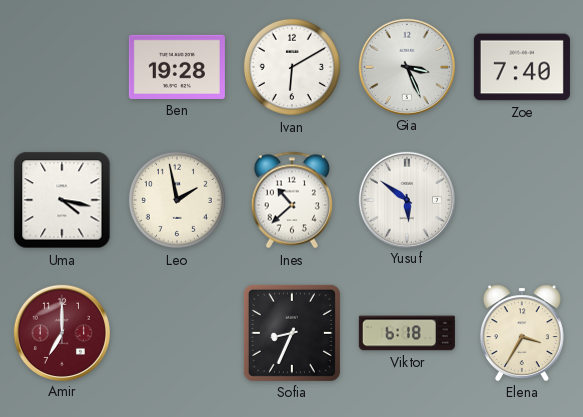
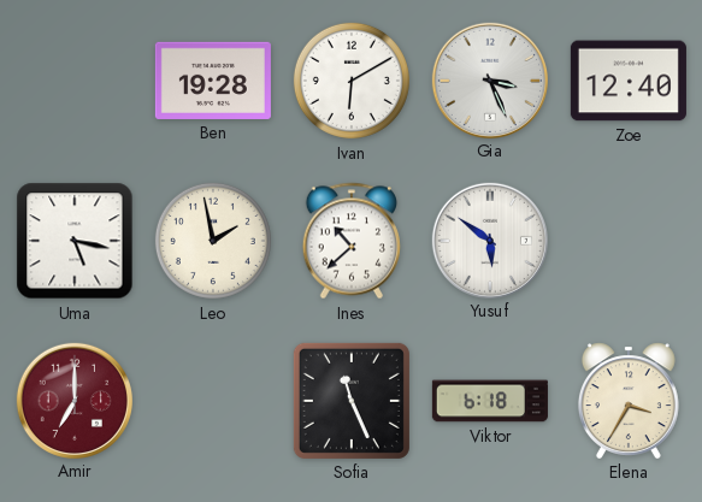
Zoe: 7:40 -> 12:40
Uma: 4:17 -> 5:17
Sofia: 8:34 -> 11:26
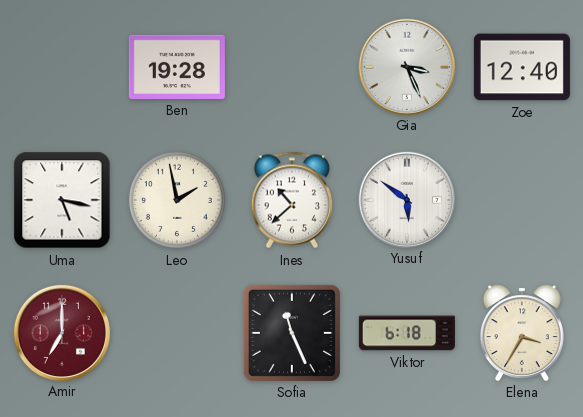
Ivan: 6:10 -> none
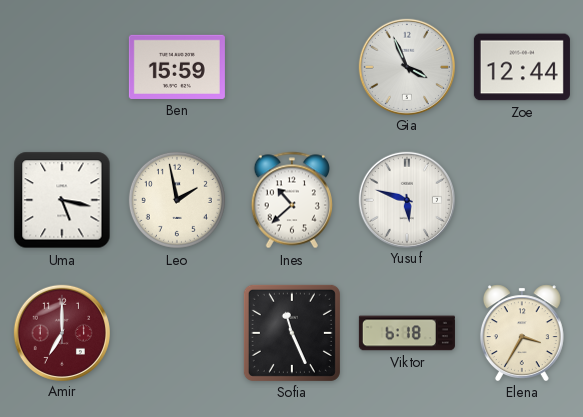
Ben: 19:28 -> 15:59
Gia: 3:26 -> 3:56
Zoe: 12:40 -> 12:44
Yusuf: 5:51 -> 5:48
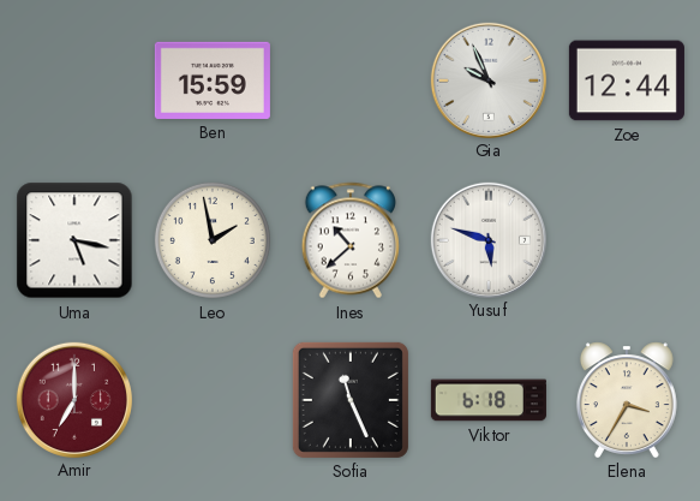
Gia: 3:56 -> 9:56
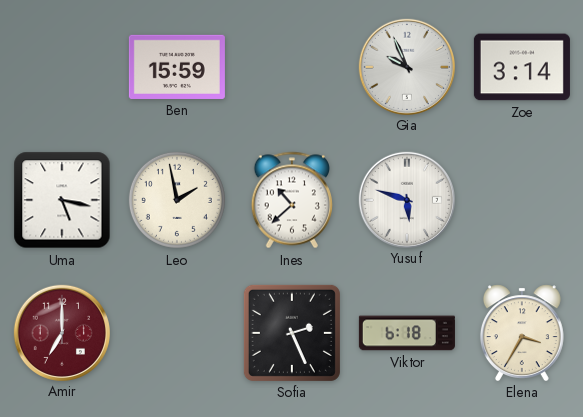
Zoe: 12:44 -> 3:14
Sofia: 11:26 -> 2:26
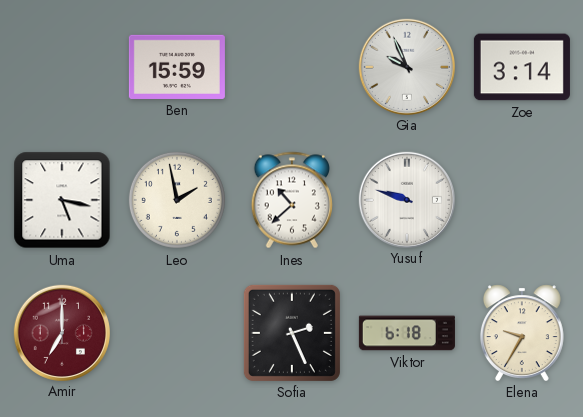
Yusuf: 5:48 -> 9:48
Elena: 3:35 -> 9:35
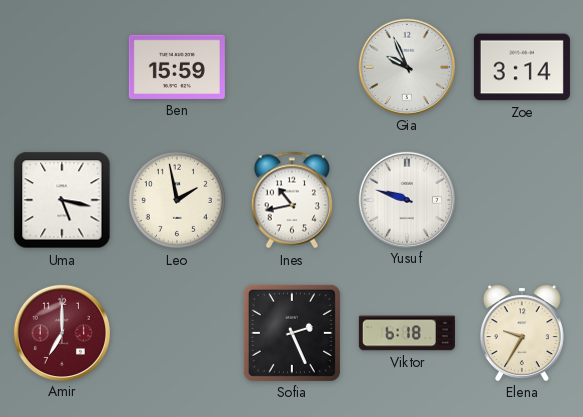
Ines: 10:38 -> 10:43
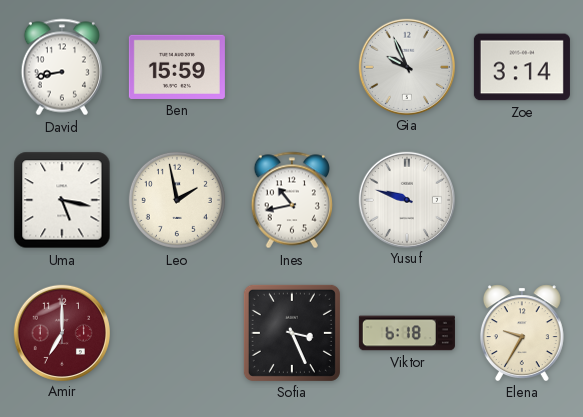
David: none -> 8:43
Sofia: 2:26 -> 3:26
